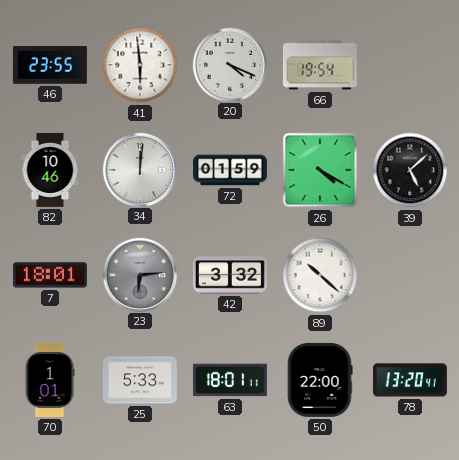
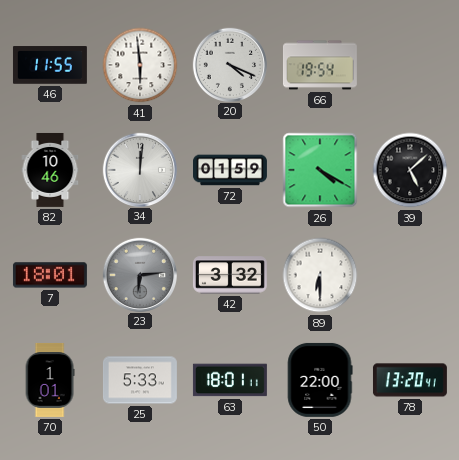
46: 23:55 -> 11:55
89: 10:22 -> 6:30
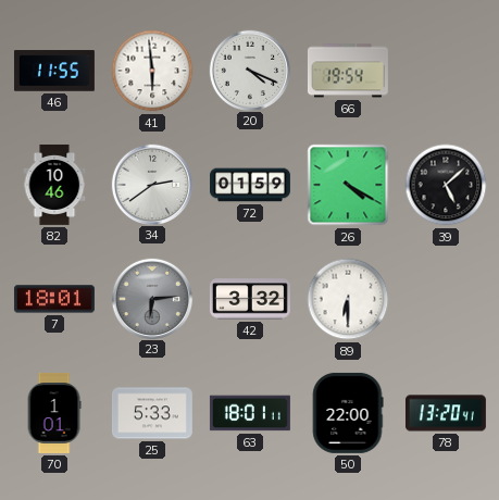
34: 12:01 -> 2:39
